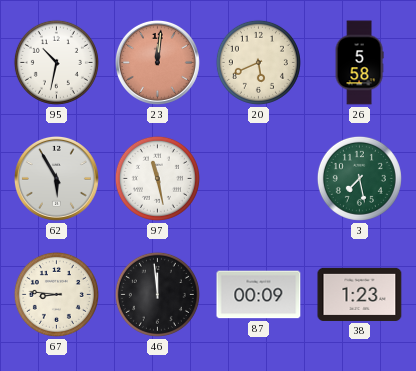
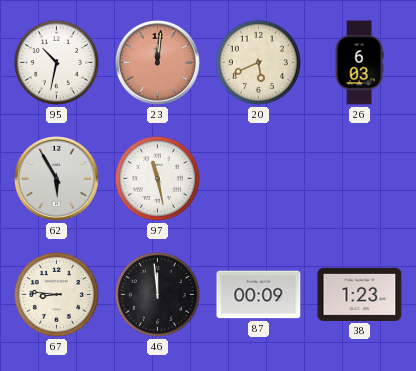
26: 5:58 -> 6:03
3: 7:28 -> none
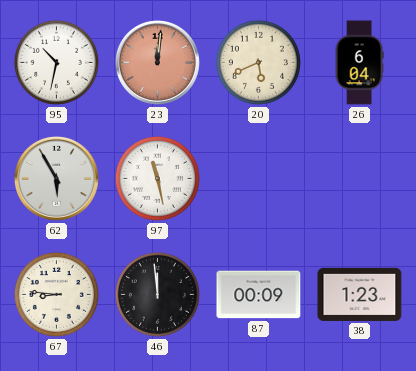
26: 6:03 -> 6:04
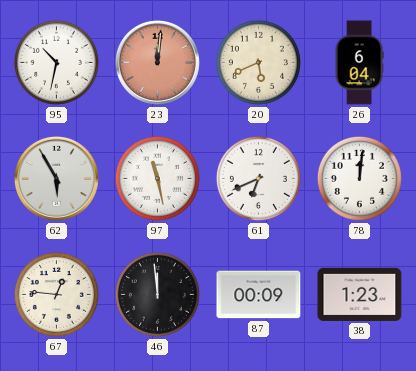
61: none -> 6:41
78: none -> 12:01
67: 8:46 -> 12:46
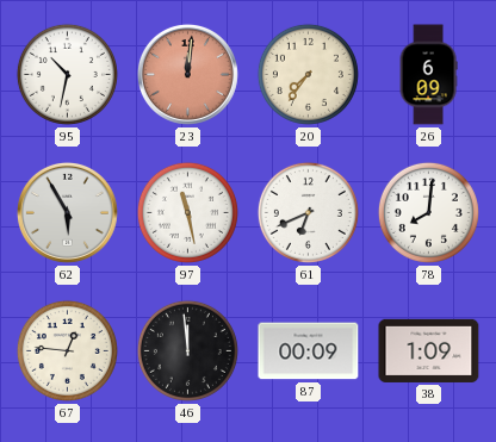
20: 5:41 -> 7:36
26: 6:04 -> 6:09
78: 12:01 -> 8:01
38: 1:23 -> 1:09
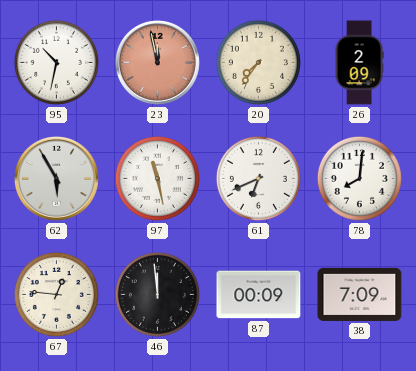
23: 12:01 -> 11:58
26: 6:09 -> 2:09
38: 1:09 -> 7:09
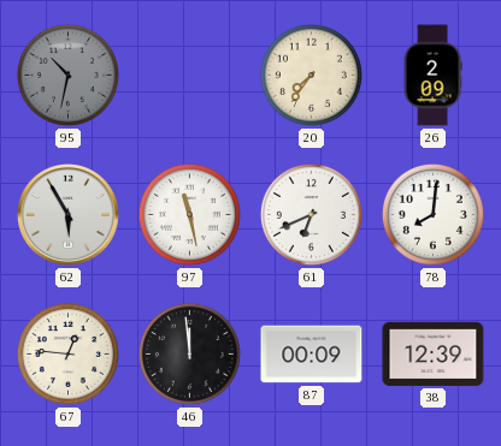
95 dial: white -> grey
23: 11:58 -> none
38: 7:09 -> 12:39
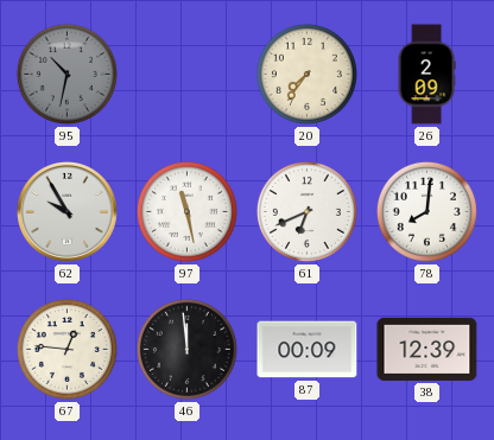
62: 5:55 -> 9:55
